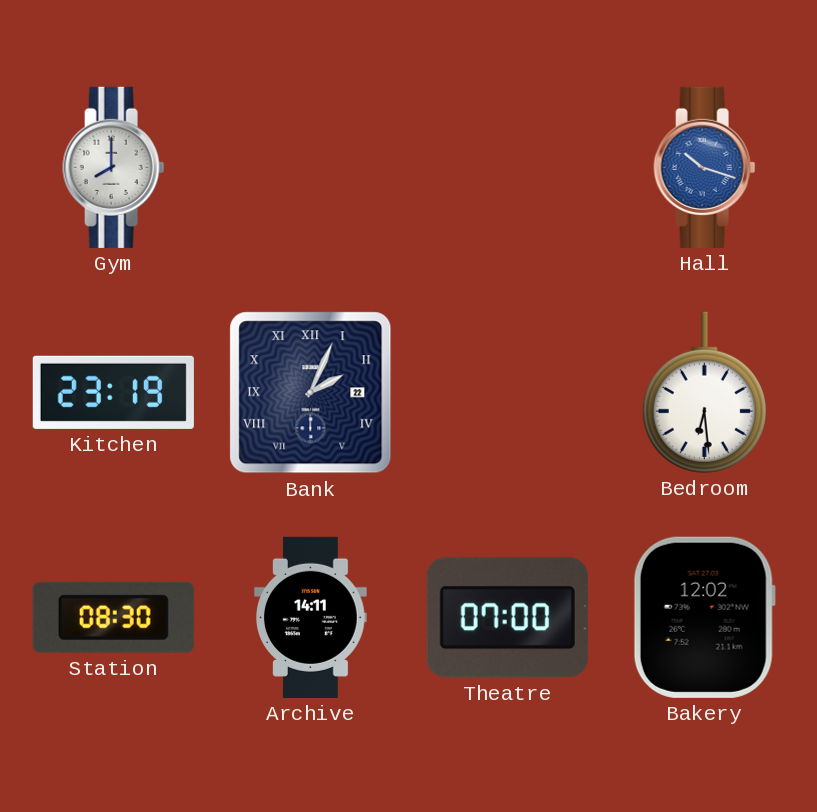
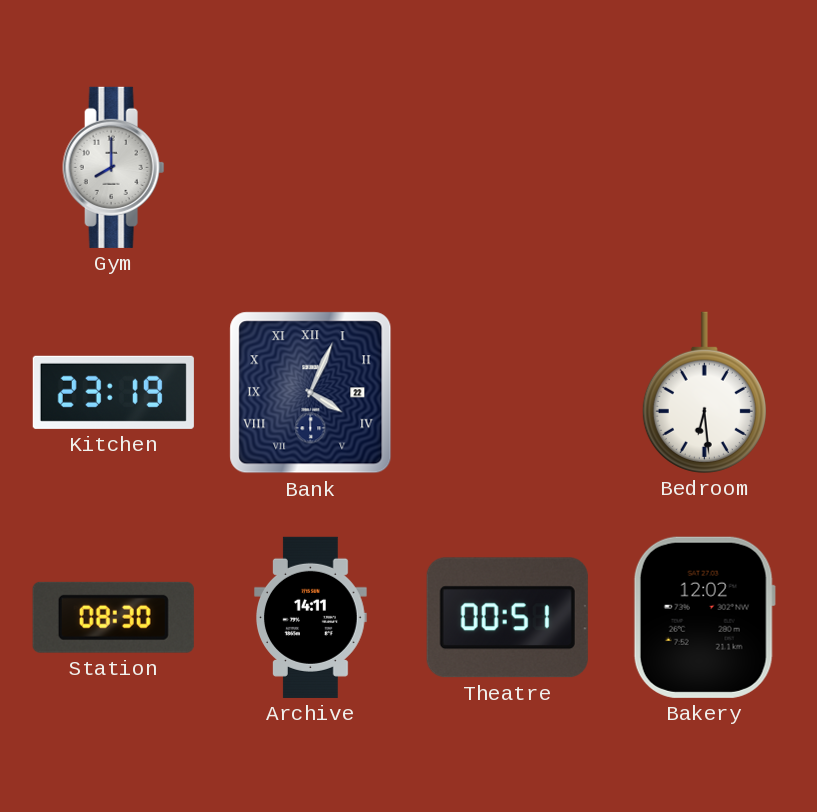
Hall: 10:18 -> none
Bank: 2:04 -> 4:04
Theatre: 07:00 -> 00:51
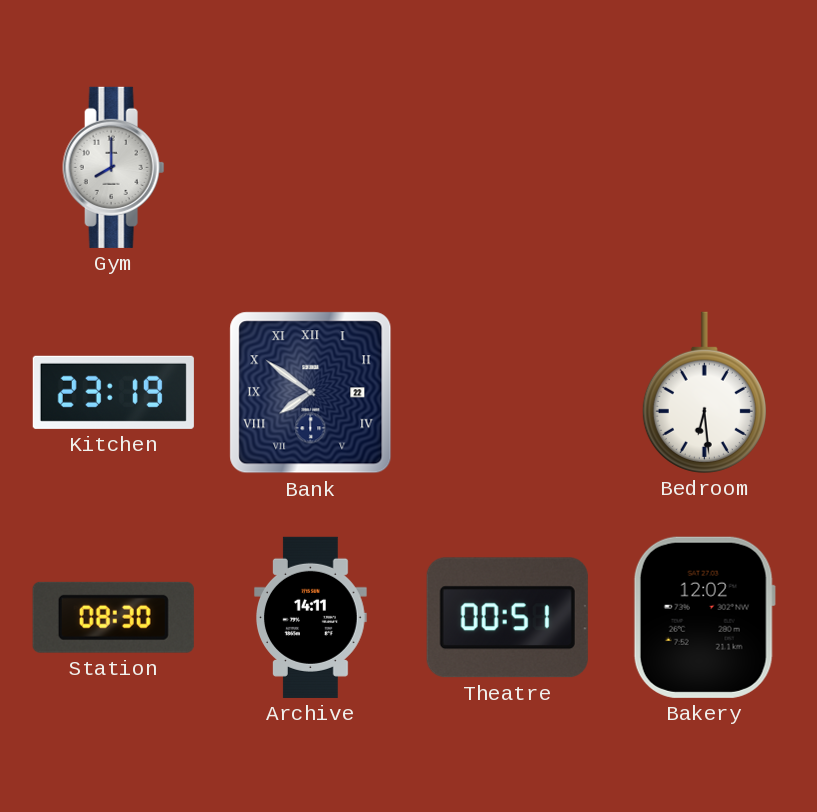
Bank: 4:04 -> 7:51
